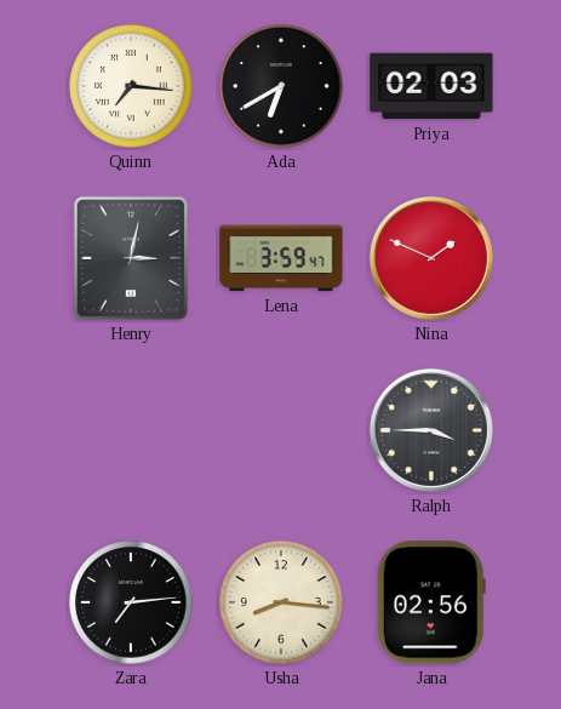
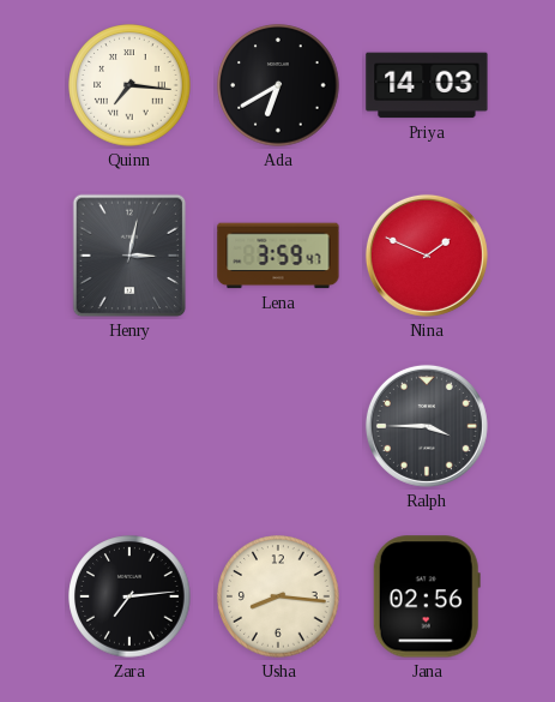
Priya: 02:03 -> 14:03
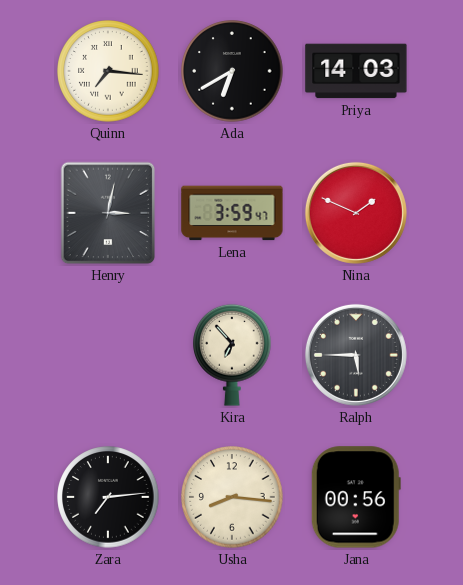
Kira: none -> 6:53
Ralph: 3:45 -> 5:45
Jana: 02:56 -> 00:56
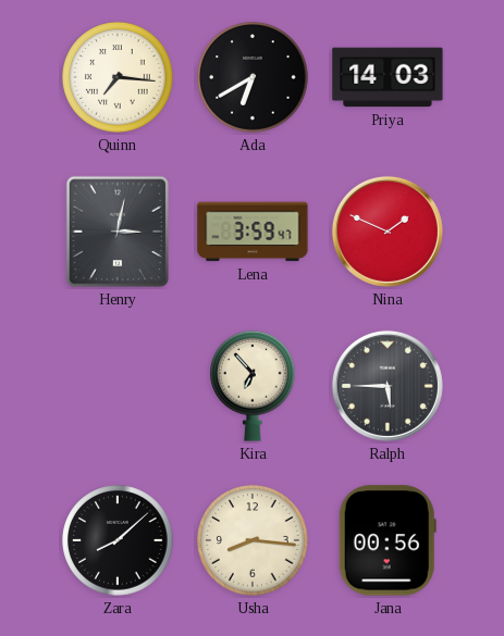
Zara: 7:14 -> 8:08
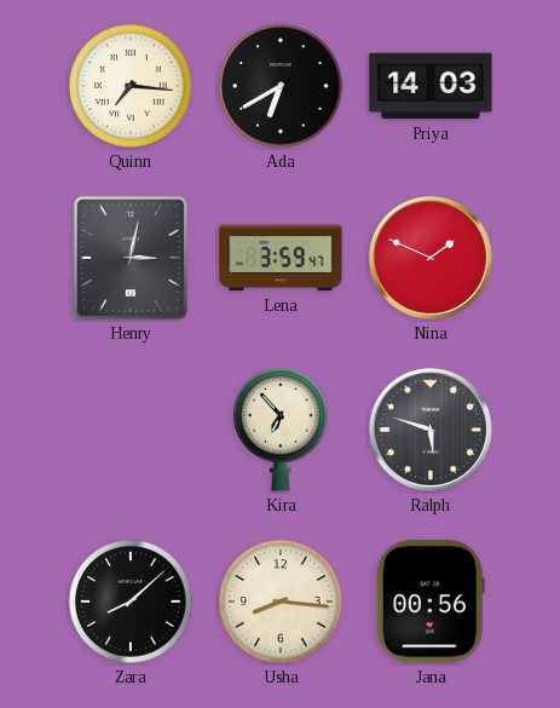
Ralph: 5:45 -> 5:48
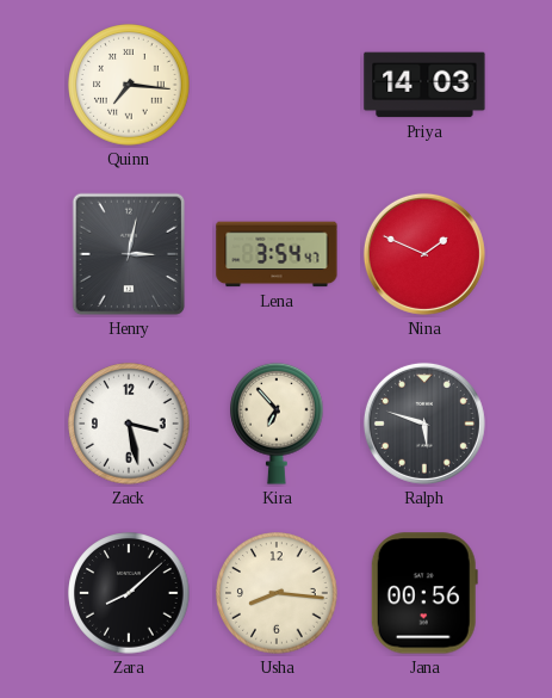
Ada: 6:40 -> none
Lena: 3:59 -> 3:54
Zack: none -> 3:28
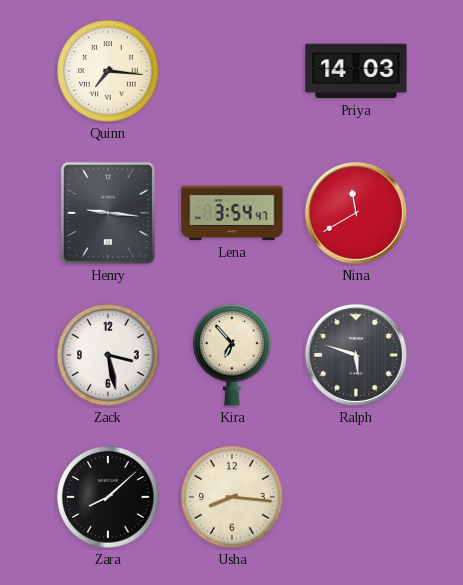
Henry: 3:02 -> 9:16
Nina: 1:49 -> 11:40
Jana: 00:56 -> none
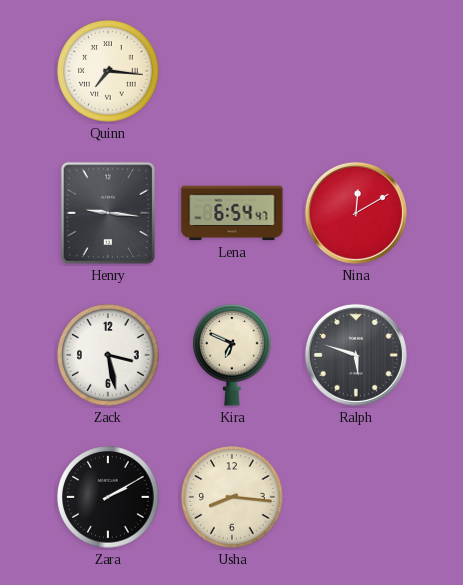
Priya: 14:03 -> none
Lena: 3:54 -> 6:54
Nina: 11:40 -> 12:10
Kira: 6:53 -> 6:49
Zara: 8:08 -> 2:10
